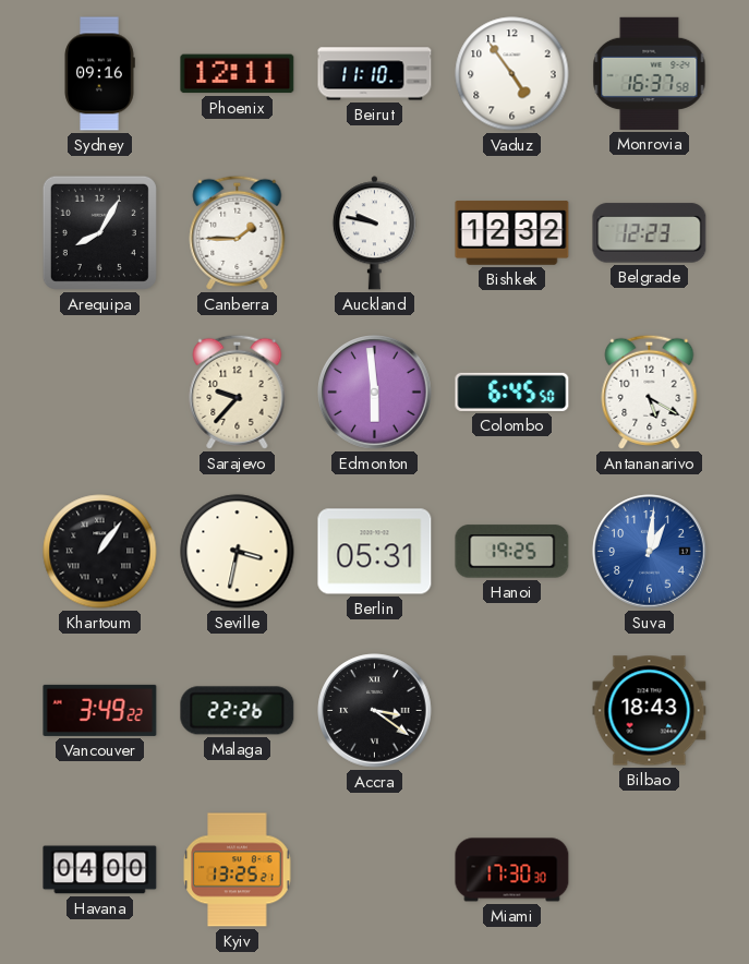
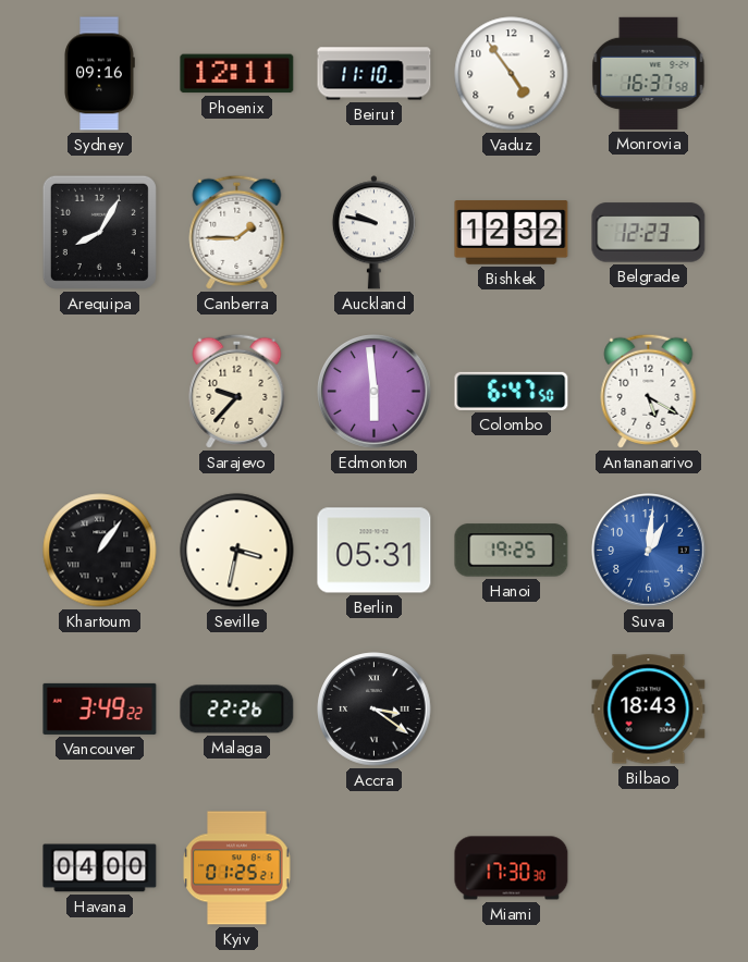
Colombo: 6:45 -> 6:47
Kyiv: 13:25 -> 01:25
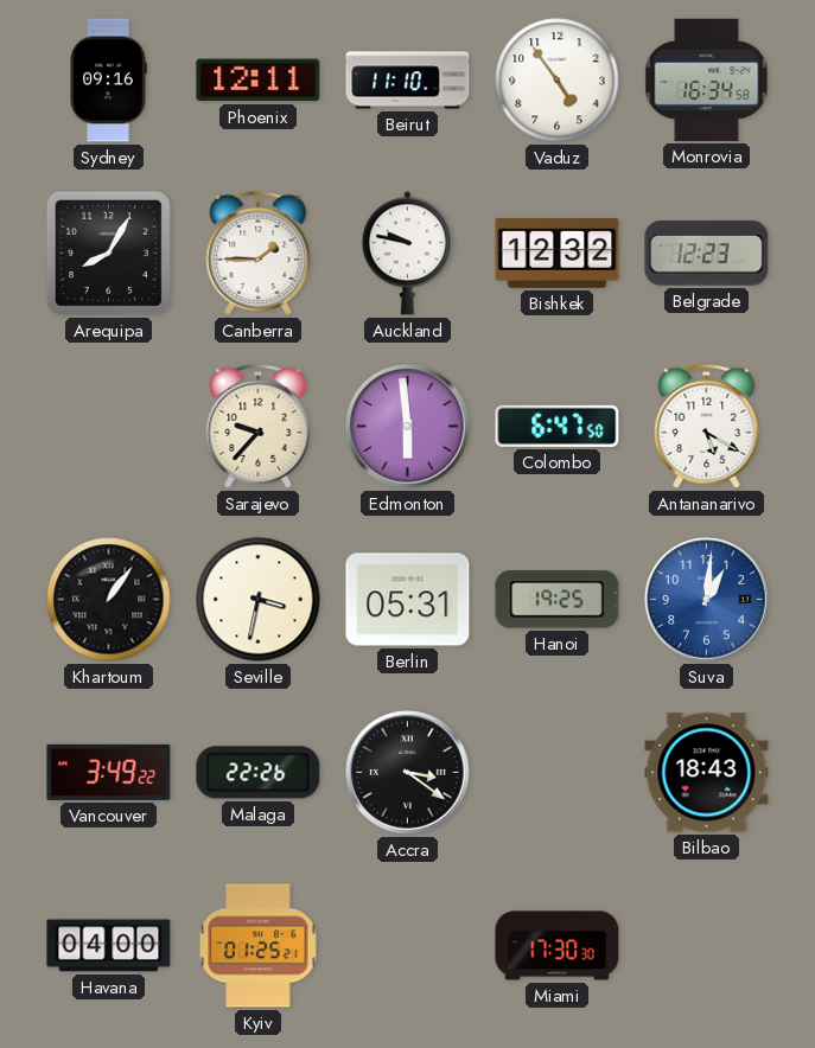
Monrovia: 16:37 -> 16:34
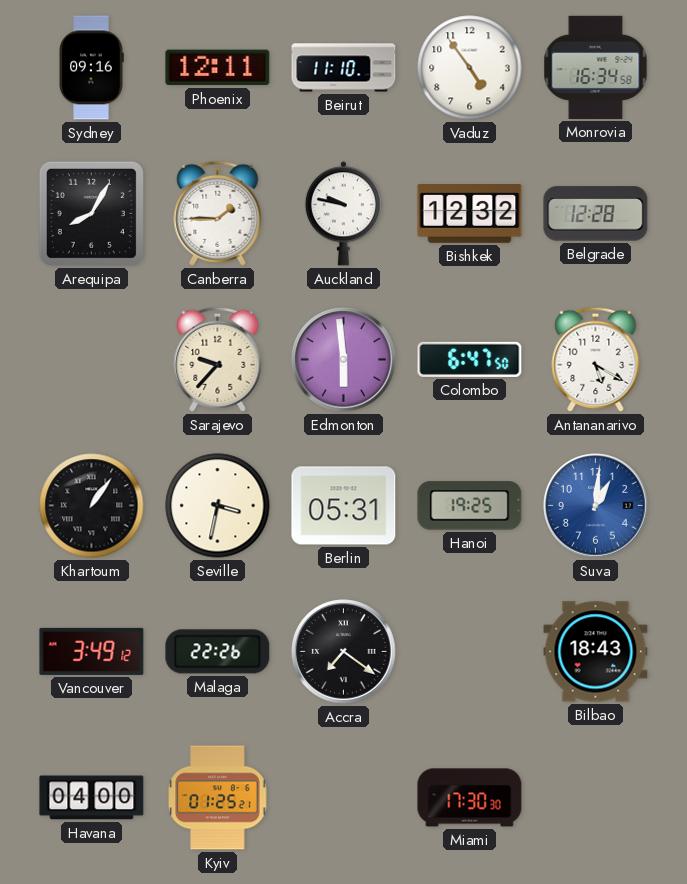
Belgrade: 12:23 -> 12:28
Vancouver: 3:49:22 -> 3:49:12
Accra: 3:21 -> 7:21
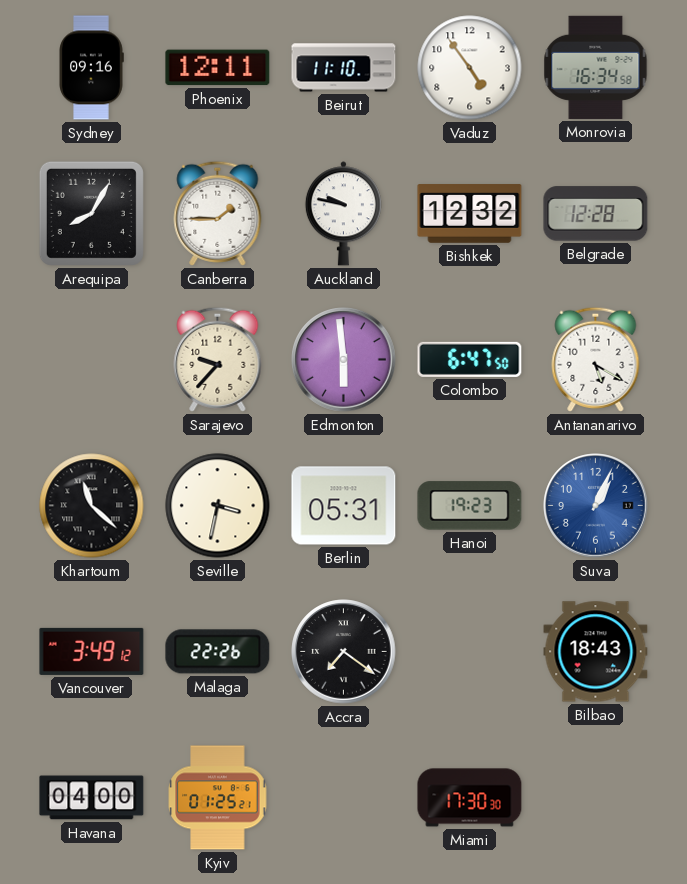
Khartoum: 1:06 -> 11:22
Hanoi: 19:25 -> 19:23
Suva: 1:01 -> 1:04
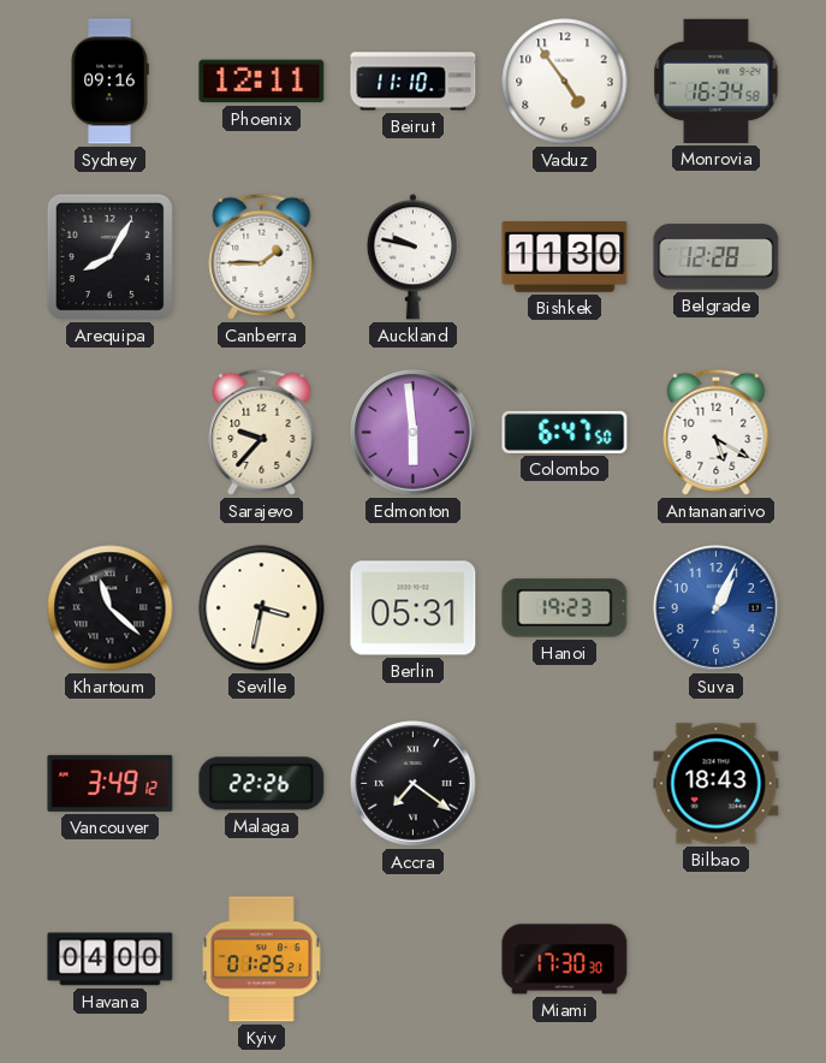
Bishkek: 12:32 -> 11:30
